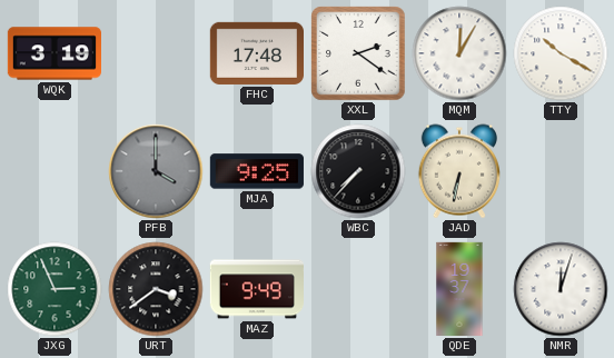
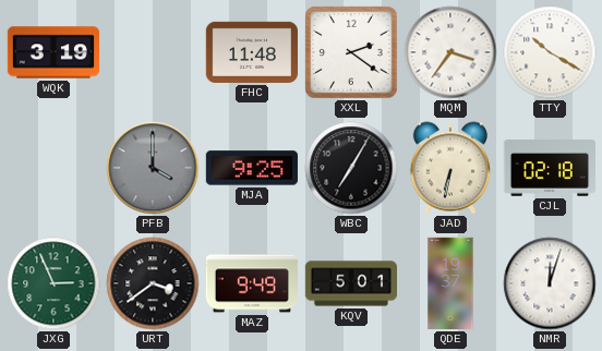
FHC: 17:48 -> 11:48
MQM: 12:05 -> 3:36
WBC: 7:37 -> 7:05
CJL: none -> 02:18
KQV: none -> 5:01
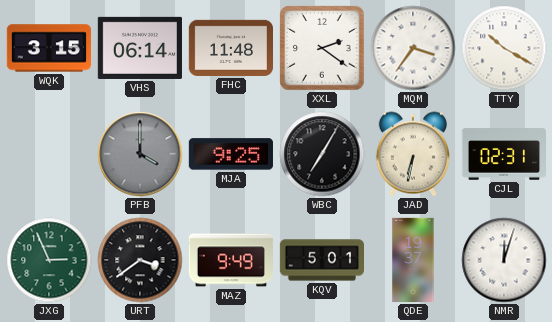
WQK: 3:19 -> 3:15
VHS: none -> 06:14
CJL: 02:18 -> 02:31
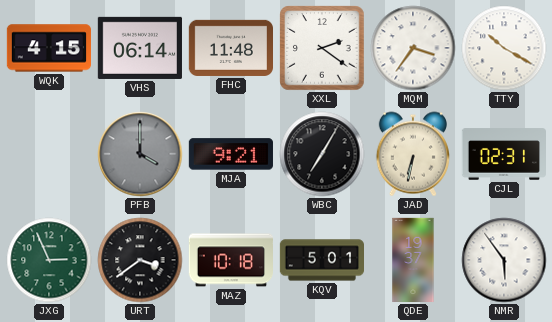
WQK: 3:15 -> 4:15
MJA: 9:25 -> 9:21
MAZ: 9:49 -> 10:18
NMR: 12:03 -> 5:54
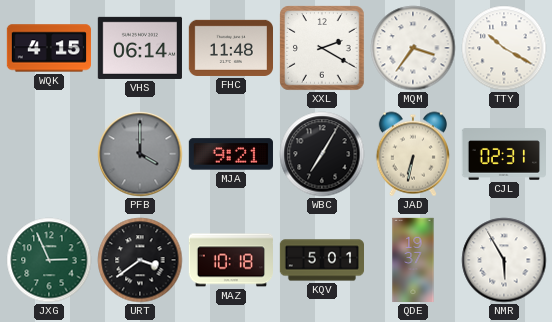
XXL: 2:21 -> 2:20
NMR: 5:54 -> 5:55
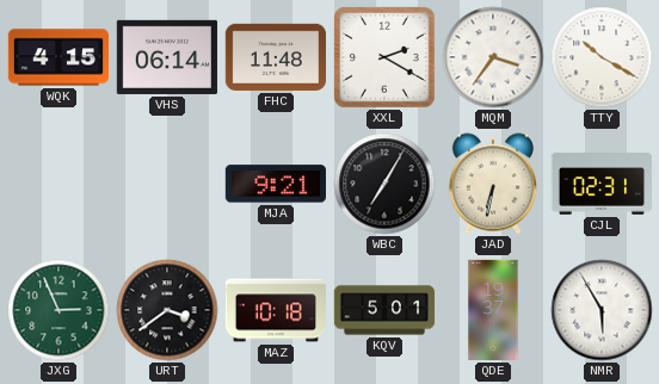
PFB: 4:00 -> none
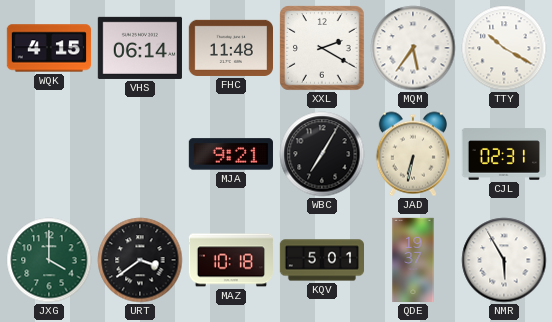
MQM: 3:36 -> 5:36
JXG: 2:56 -> 4:00
